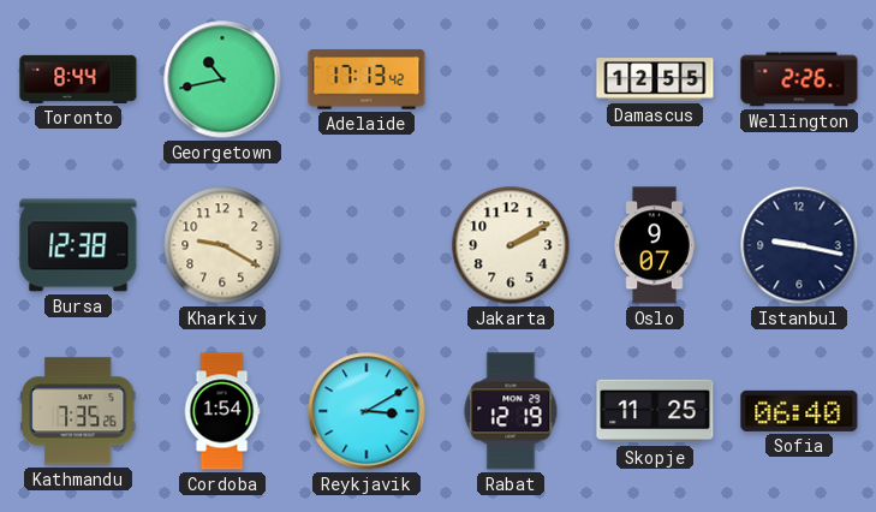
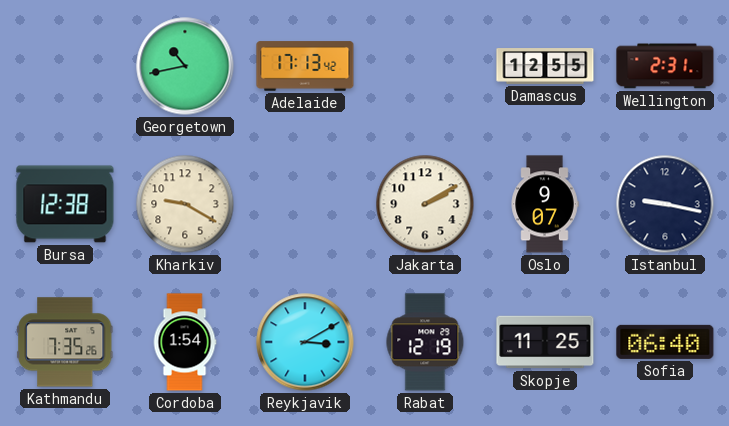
Toronto: 8:44 -> none
Wellington: 2:26 -> 2:31
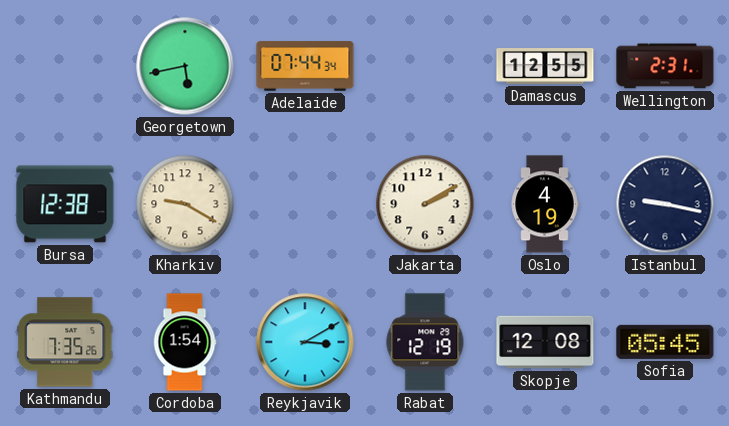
Georgetown: 10:43 -> 5:43
Adelaide: 17:13 -> 07:44
Oslo: 9:07 -> 4:19
Skopje: 11:25 -> 12:08
Sofia: 06:40 -> 05:45
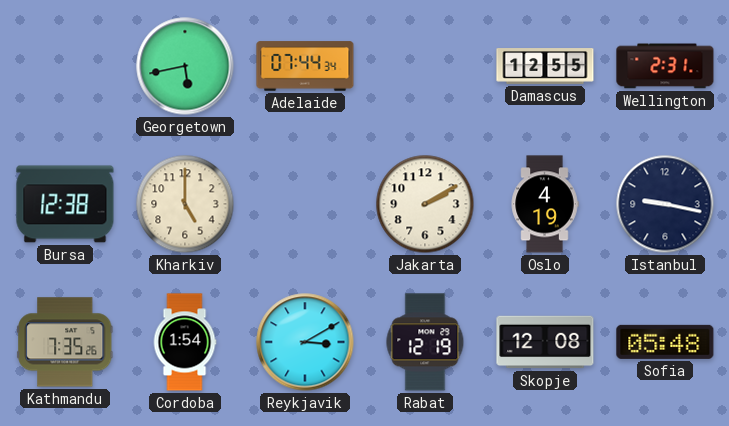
Kharkiv: 9:20 -> 5:00
Sofia: 05:45 -> 05:48
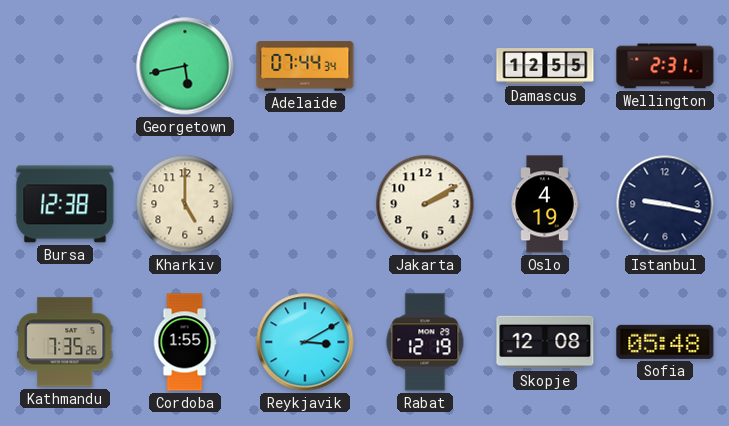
Cordoba: 1:54 -> 1:55
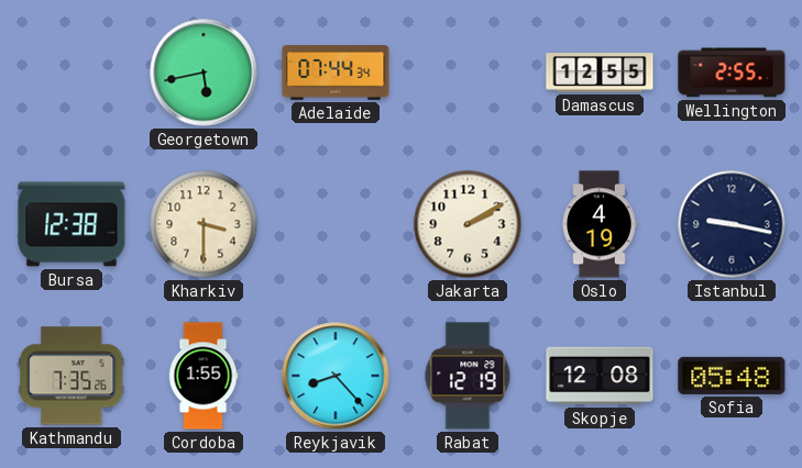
Wellington: 2:31 -> 2:55
Kharkiv: 5:00 -> 3:30
Reykjavik: 3:10 -> 8:23
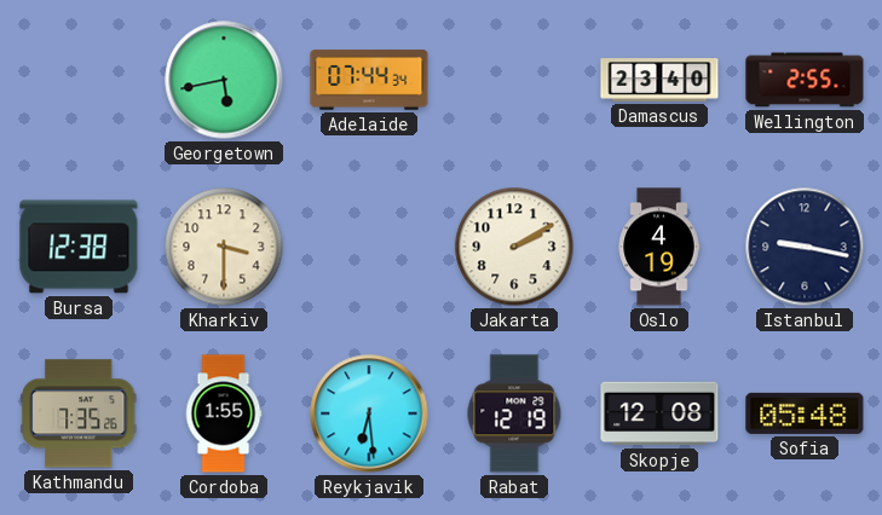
Damascus: 12:55 -> 23:40
Reykjavik: 8:23 -> 6:29
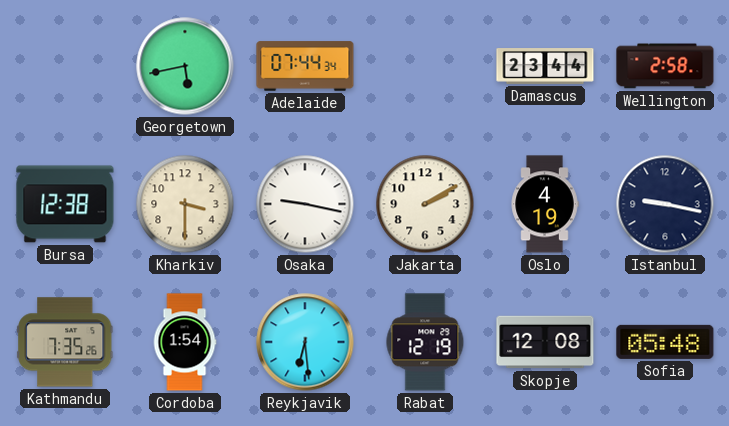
Damascus: 23:40 -> 23:44
Wellington: 2:55 -> 2:58
Osaka: none -> 9:17
Cordoba: 1:55 -> 1:54
